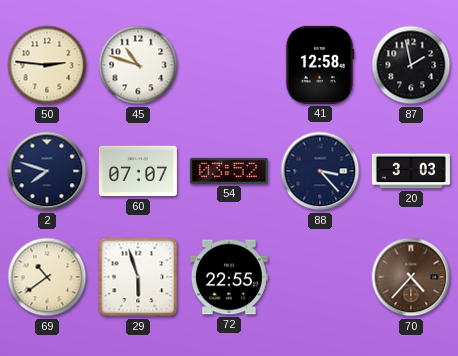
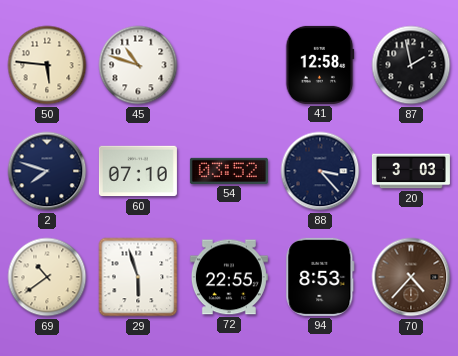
50: 2:46 -> 5:46
60: 07:07 -> 07:10
94: none -> 8:53
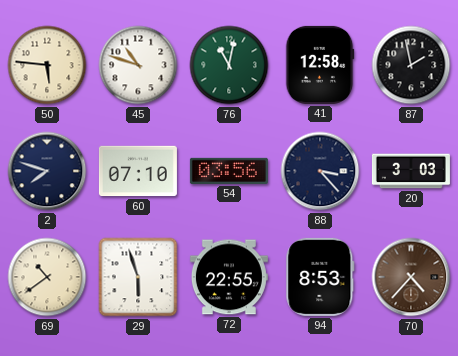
76: none -> 11:02
54: 03:52 -> 03:56
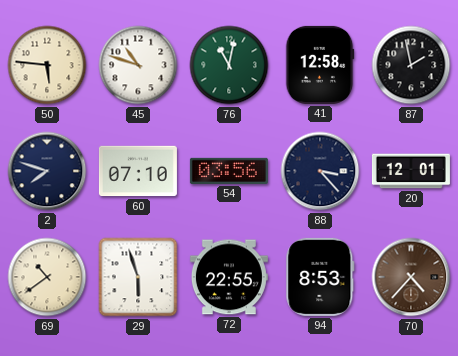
20: 3:03 -> 12:01
